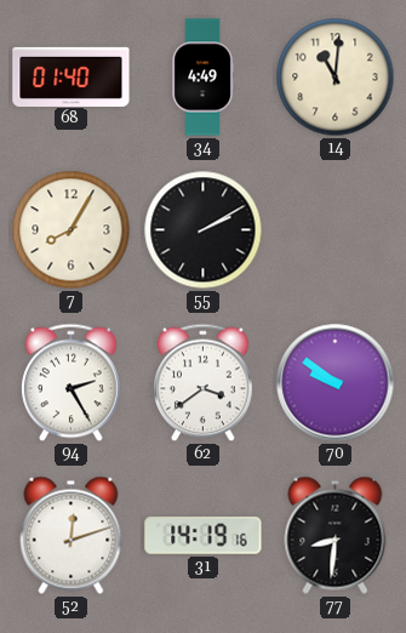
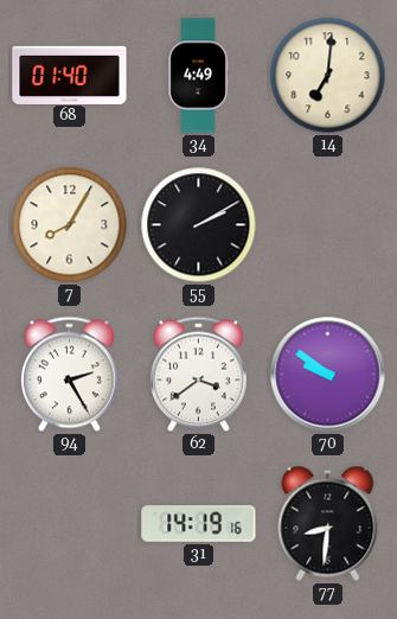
14: 11:01 -> 7:01
52: 12:12 -> none
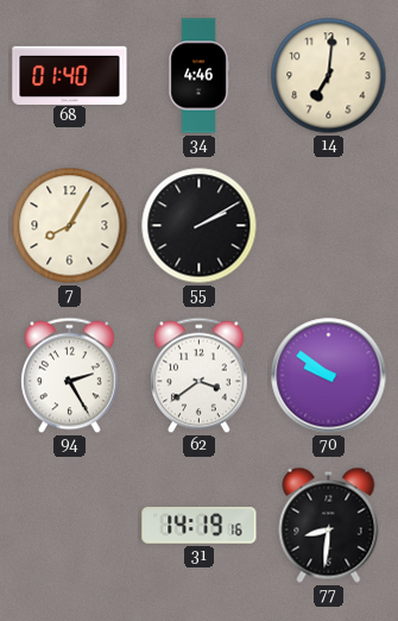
34: 4:49 -> 4:46
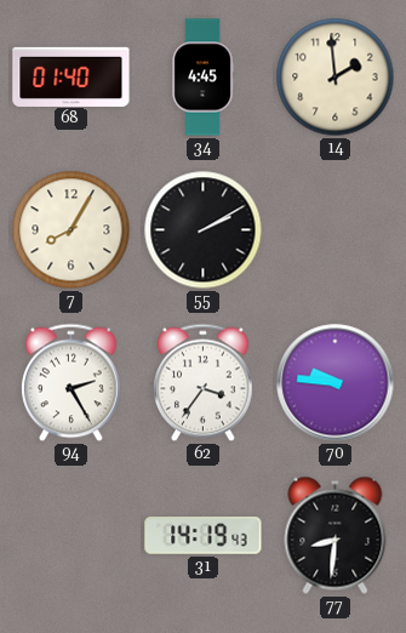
34: 4:46 -> 4:45
14: 7:01 -> 1:59
62: 3:39 -> 3:36
70: 9:51 -> 9:46
31: 14:19:16 -> 14:19:43
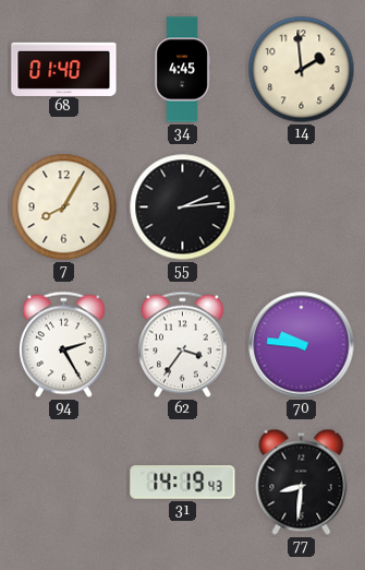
55: 2:10 -> 2:14
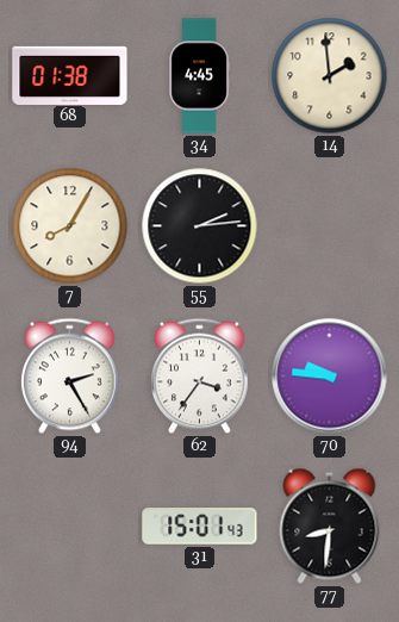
68: 01:40 -> 01:38
31: 14:19 -> 15:01
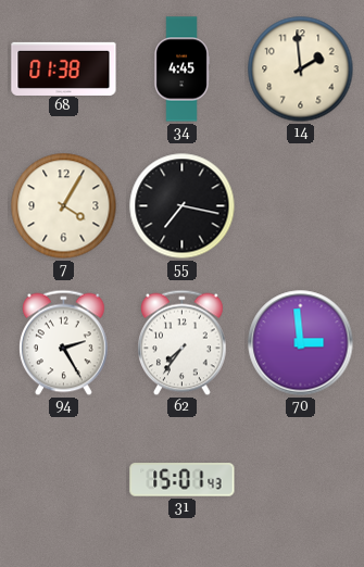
7: 8:05 -> 4:05
55: 2:14 -> 7:17
62: 3:36 -> 7:36
70: 9:46 -> 2:59
77: 8:31 -> none
